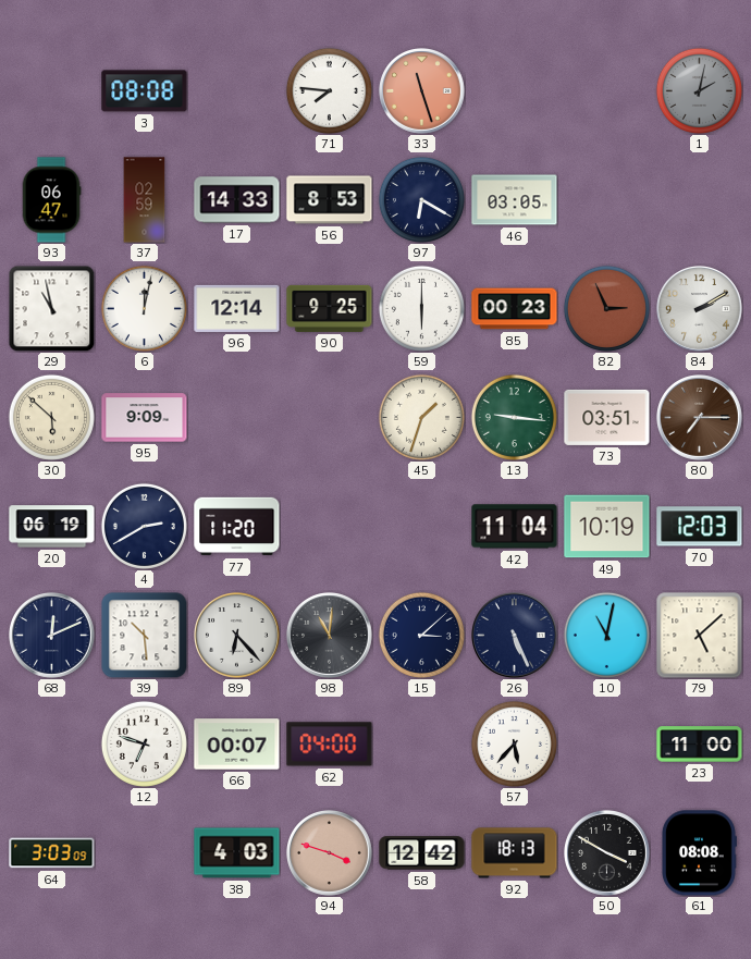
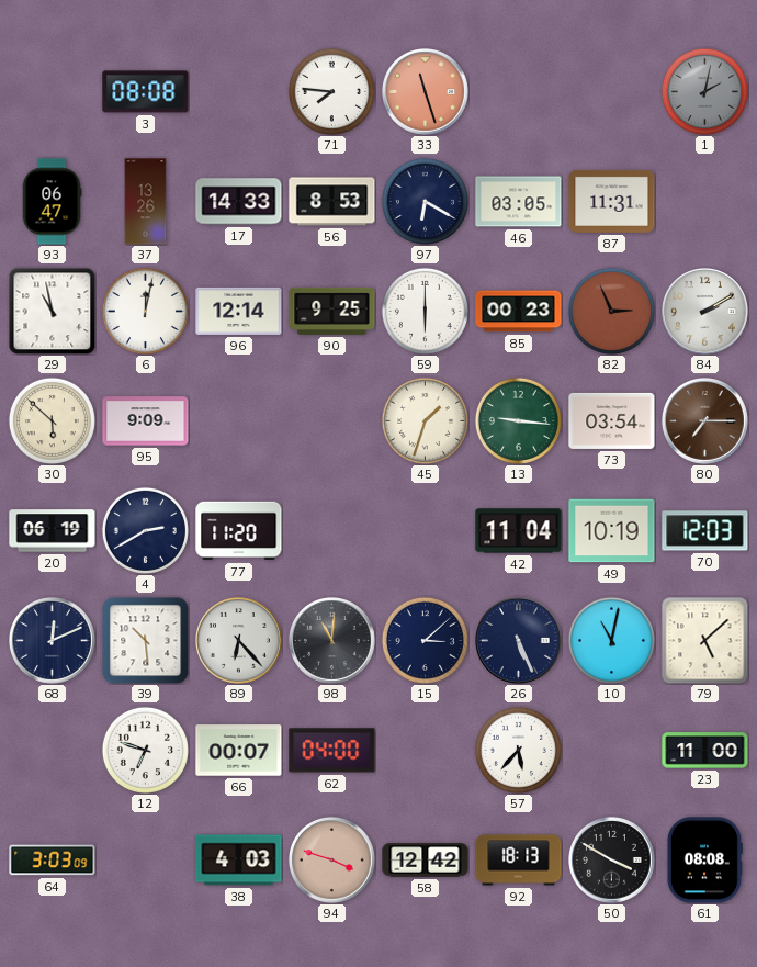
37: 02:59 -> 13:26
87: none -> 11:31
73: 03:51 -> 03:54
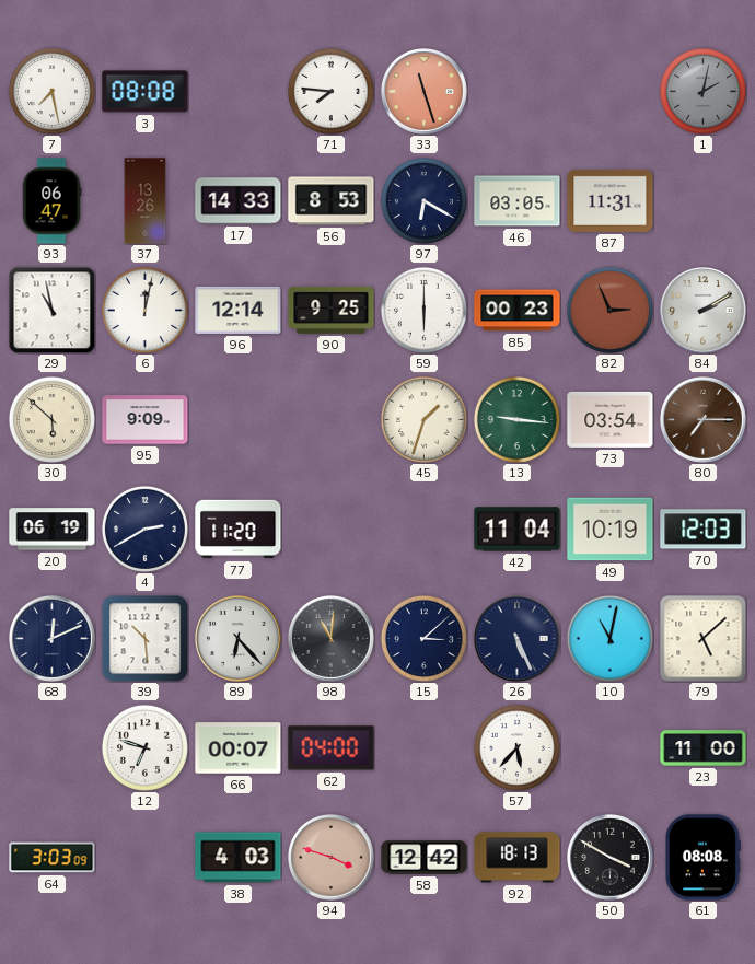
7: none -> 7:28
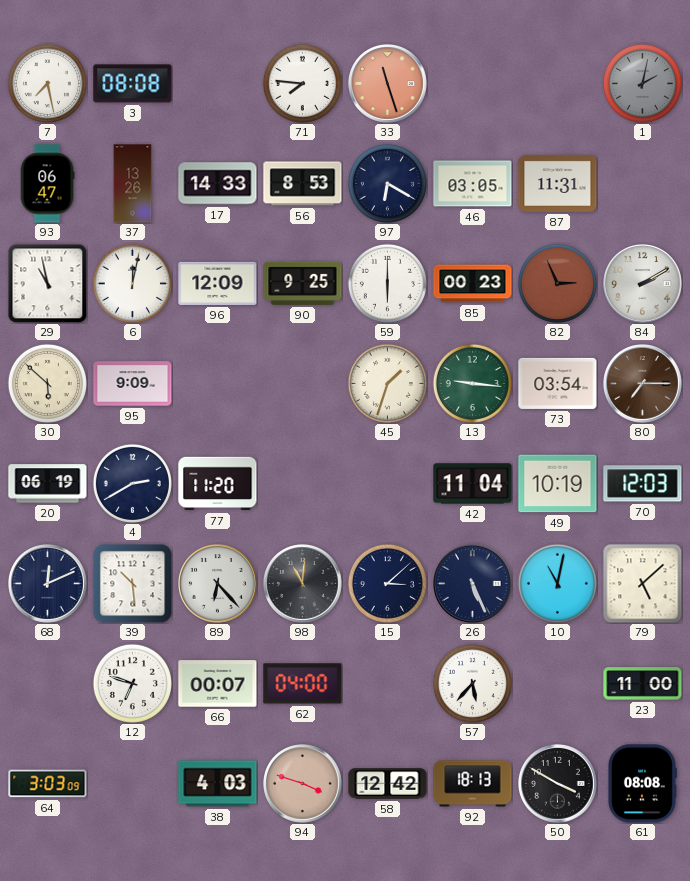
96: 12:14 -> 12:09
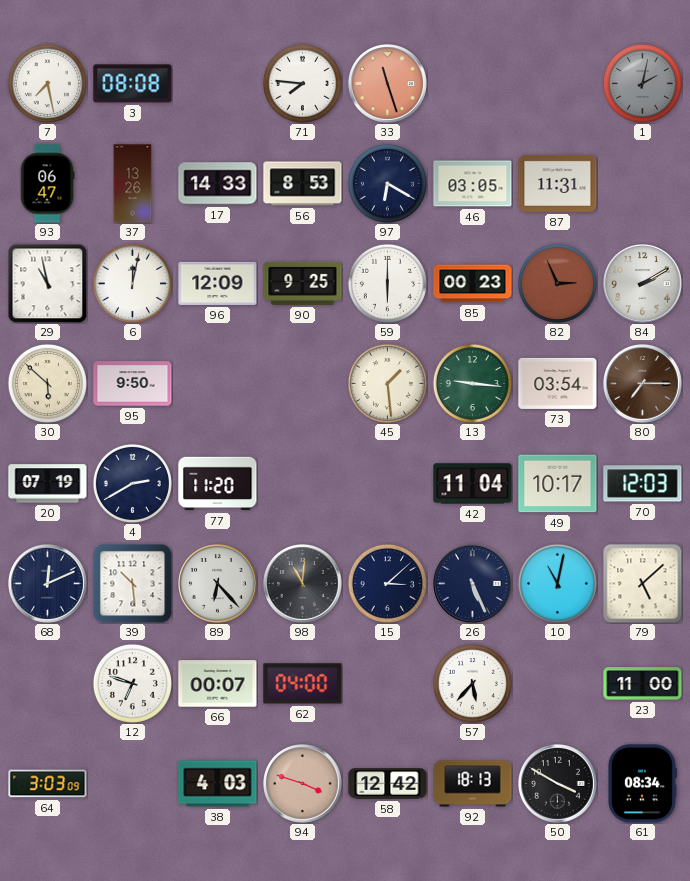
95: 9:09 -> 9:50
45: 1:33 -> 1:29
20: 06:19 -> 07:19
49: 10:19 -> 10:17
61: 08:08 -> 08:34
